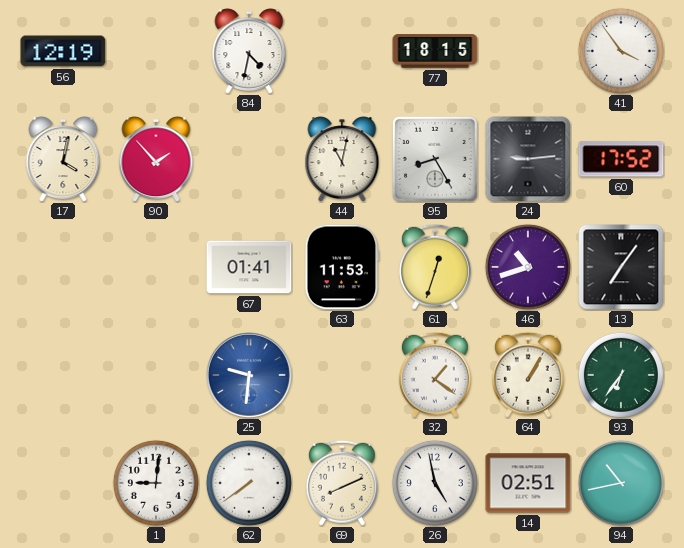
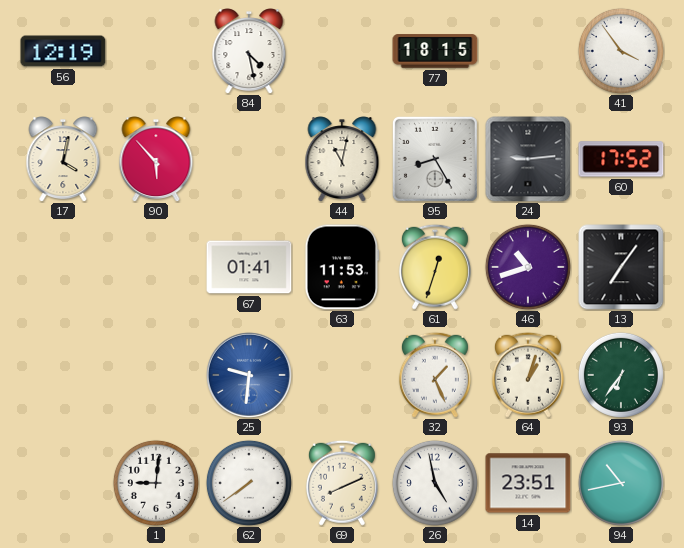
84: 4:32 -> 4:28
90: 1:53 -> 5:53
32: 1:21 -> 1:26
64: 1:05 -> 1:03
14: 02:51 -> 23:51
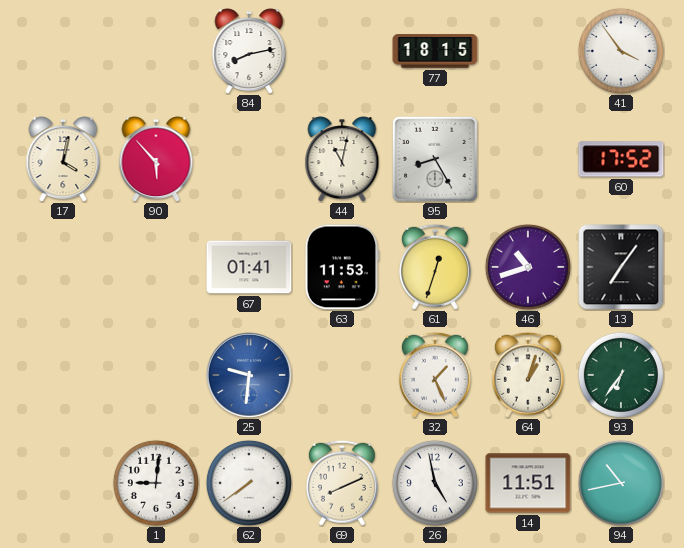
56: 12:19 -> none
84: 4:28 -> 8:13
24: 9:14 -> none
14: 23:51 -> 11:51
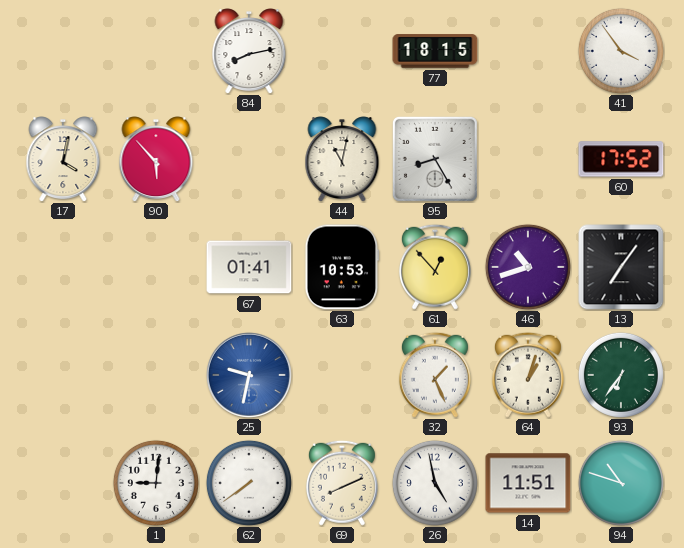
63: 11:53 -> 10:53
61: 12:33 -> 12:53
25: 9:31 -> 9:32
94: 10:43 -> 10:48
